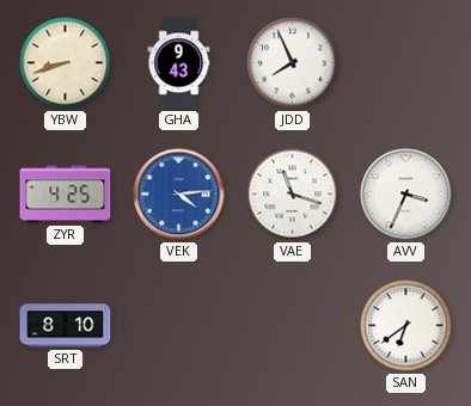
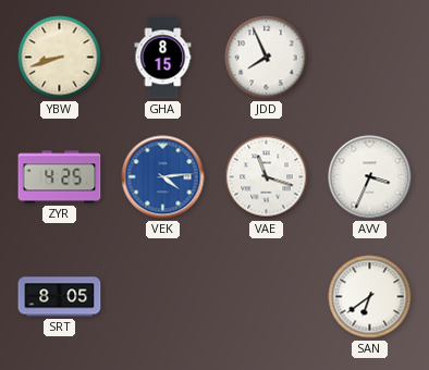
GHA: 9:43 -> 8:15
SRT: 8:10 -> 8:05
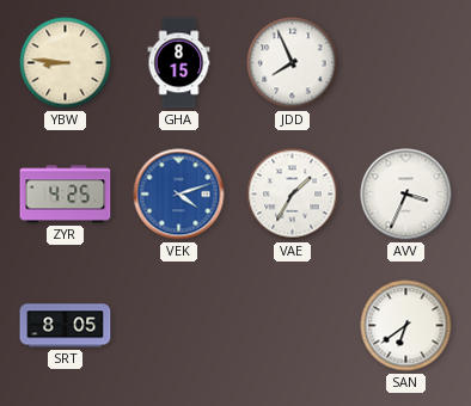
YBW: 8:42 -> 8:46
VEK: 4:14 -> 4:12
VAE: 11:18 -> 1:35
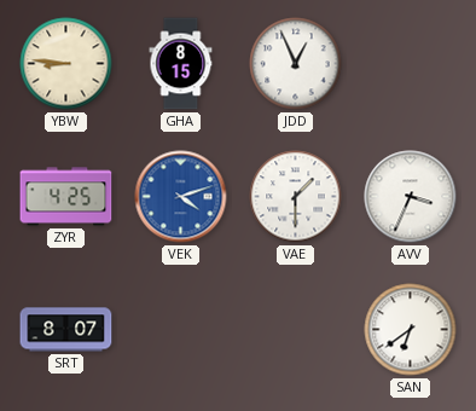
JDD: 7:56 -> 12:56
VAE: 1:35 -> 1:30
SRT: 8:05 -> 8:07
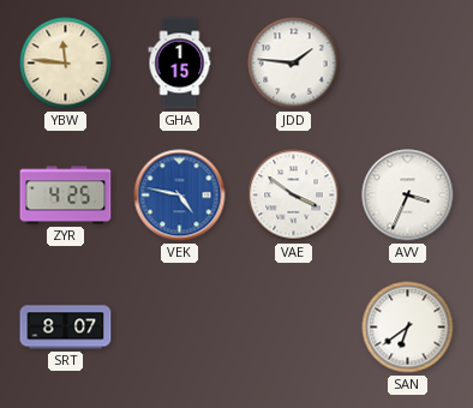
YBW: 8:46 -> 11:46
GHA: 8:15 -> 1:15
JDD: 12:56 -> 1:46
VEK: 4:12 -> 4:47
VAE: 1:30 -> 3:51
